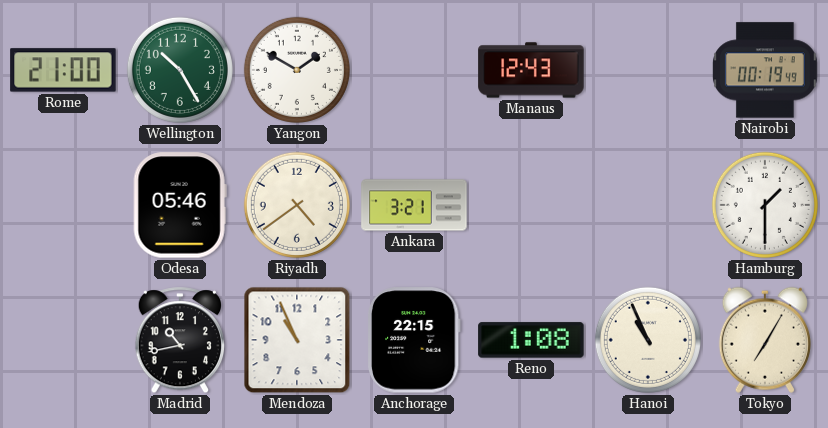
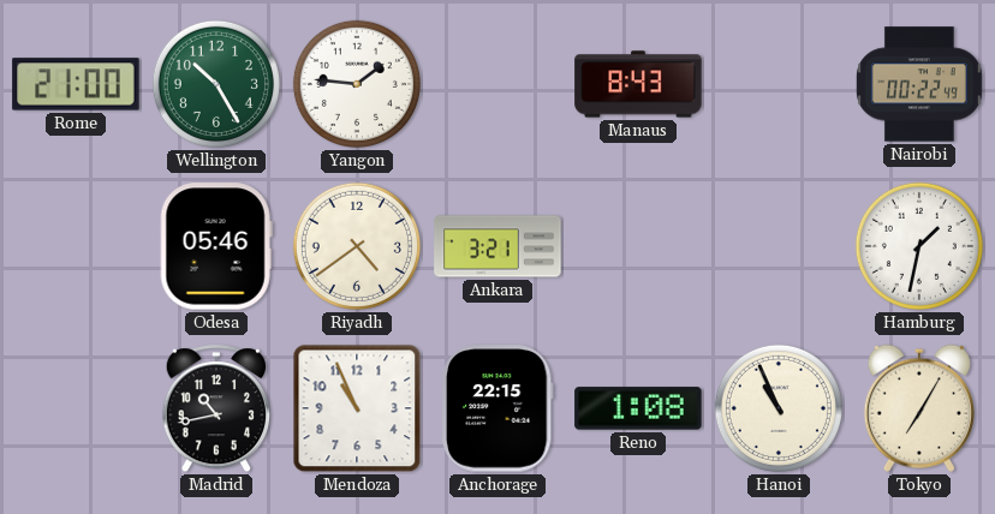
Yangon: 1:50 -> 1:46
Manaus: 12:43 -> 8:43
Nairobi: 00:19 -> 00:22
Hamburg: 1:30 -> 1:32
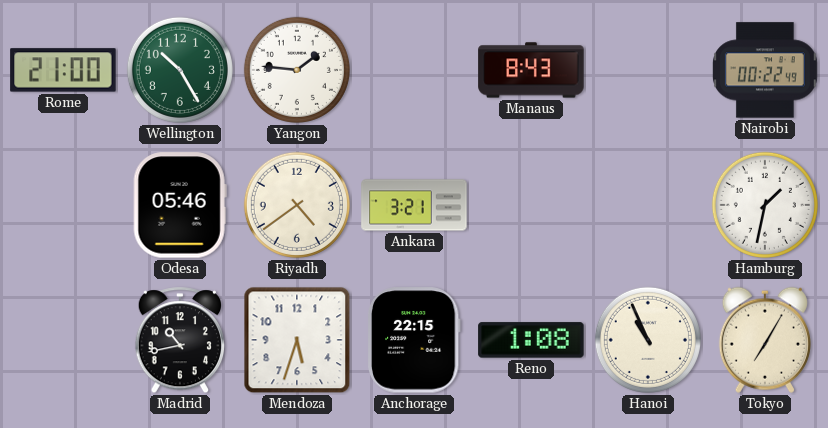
Mendoza: 10:56 -> 5:33
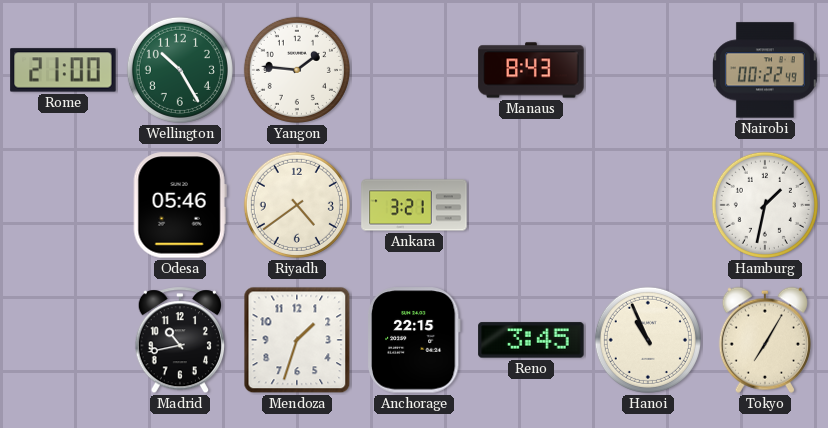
Mendoza: 5:33 -> 1:33
Reno: 1:08 -> 3:45
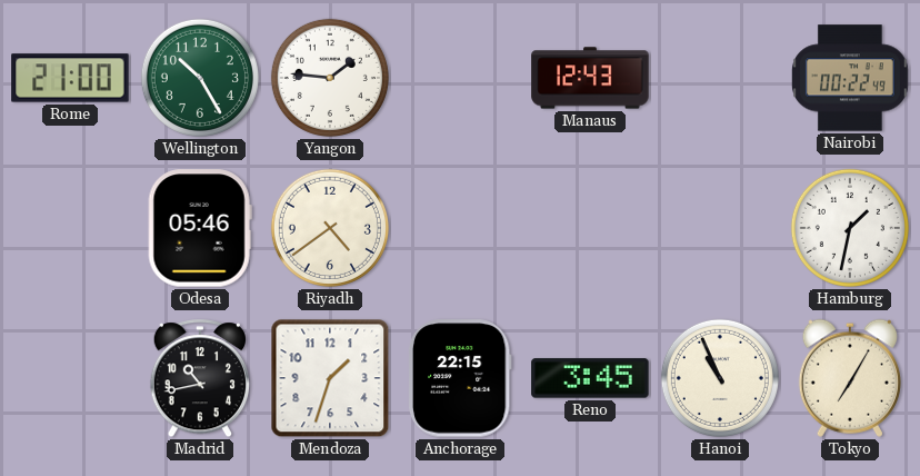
Manaus: 8:43 -> 12:43
Ankara: 3:21 -> none
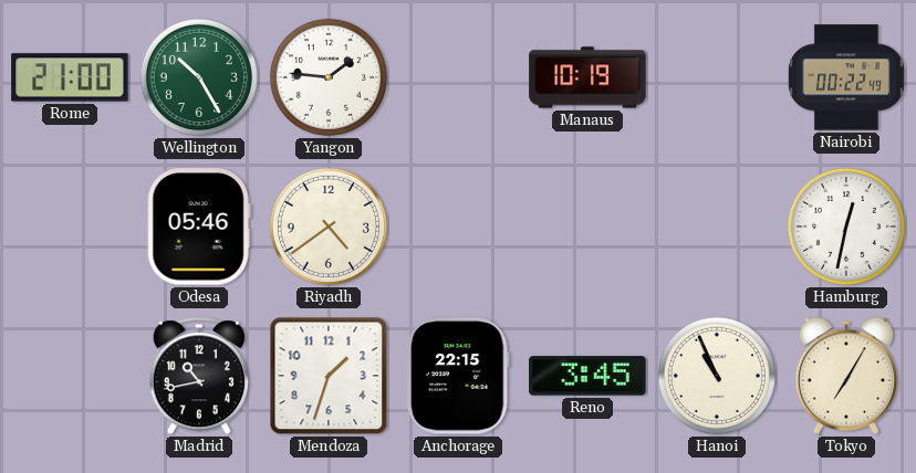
Manaus: 12:43 -> 10:19
Hamburg: 1:32 -> 12:32
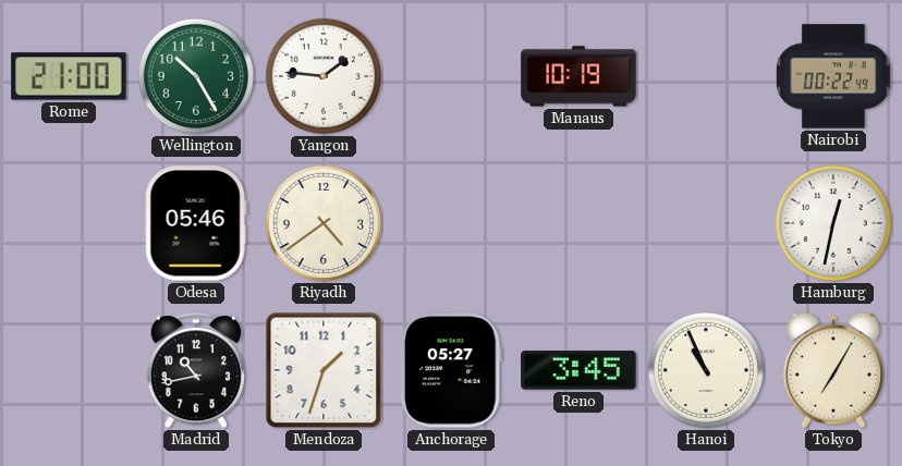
Anchorage: 22:15 -> 05:27
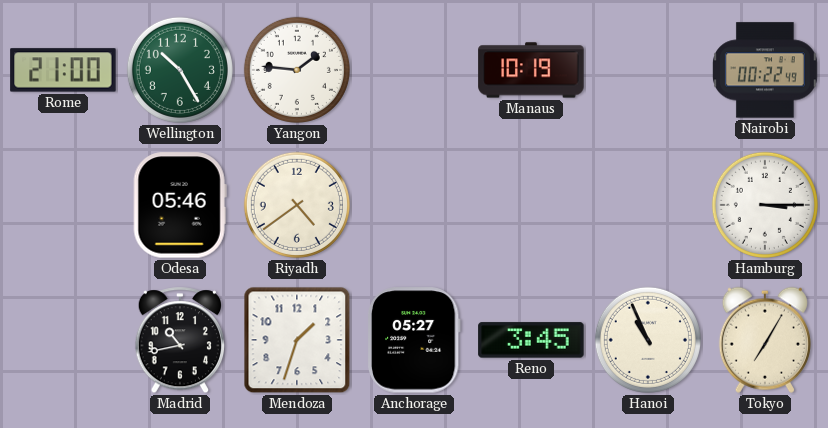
Hamburg: 12:32 -> 3:15
